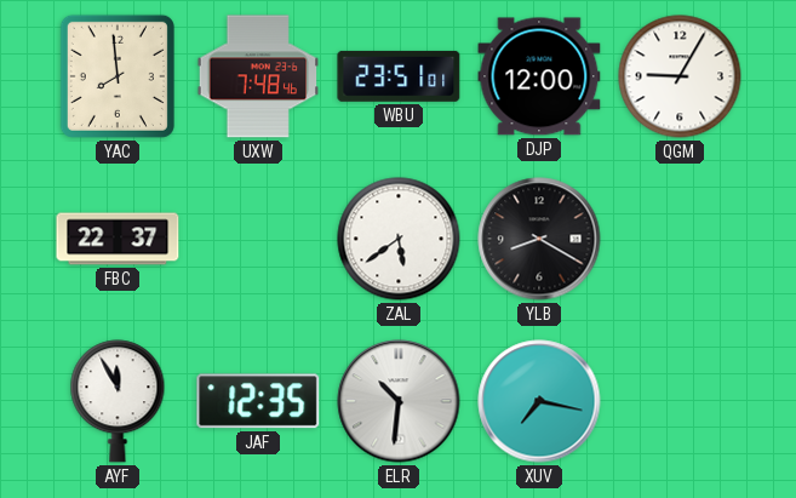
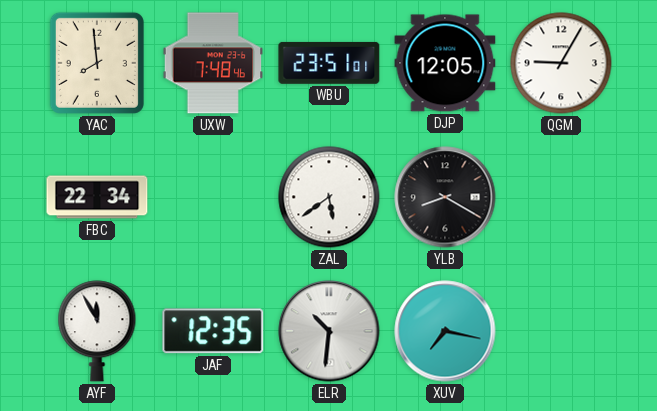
DJP: 12:00 -> 12:05
FBC: 22:37 -> 22:34
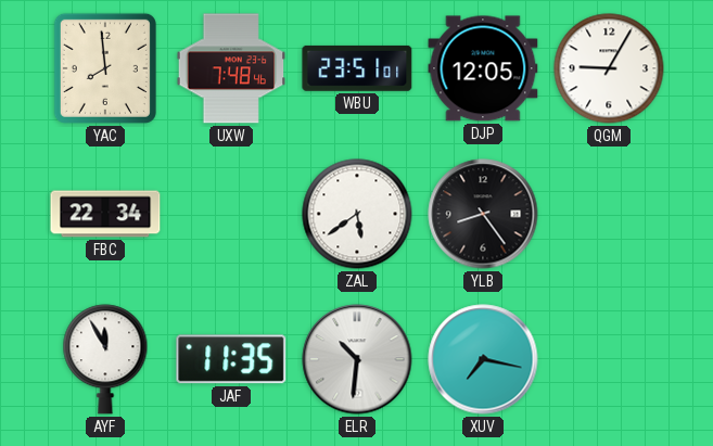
YLB: 8:20 -> 8:24
JAF: 12:35 -> 11:35
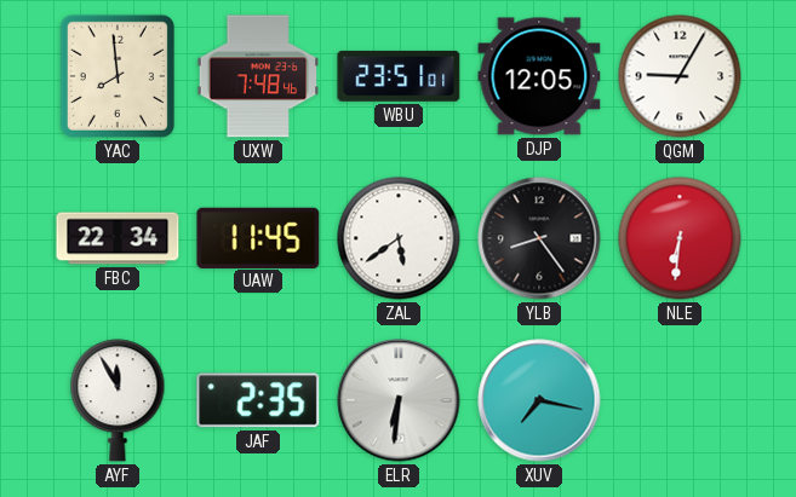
UAW: none -> 11:45
NLE: none -> 6:31
JAF: 11:35 -> 2:35
ELR: 10:31 -> 6:31
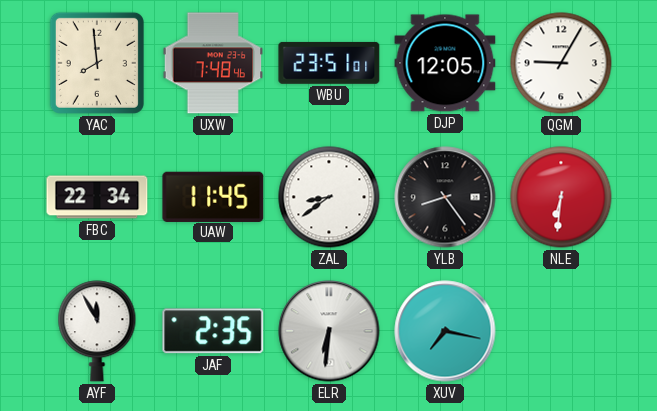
ZAL: 5:39 -> 8:39
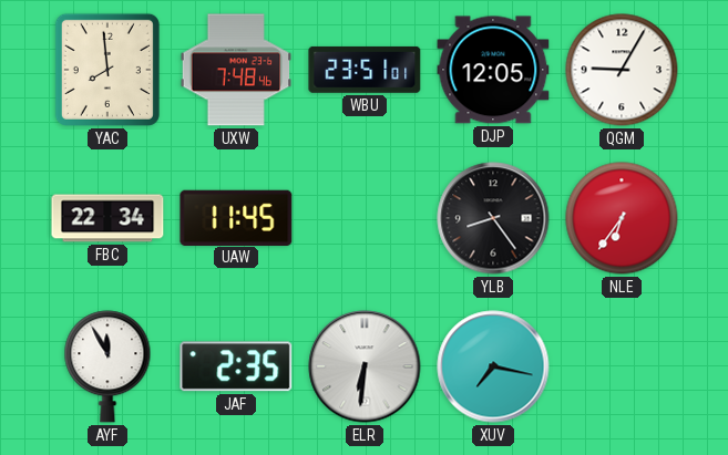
ZAL: 8:39 -> none
NLE: 6:31 -> 6:36
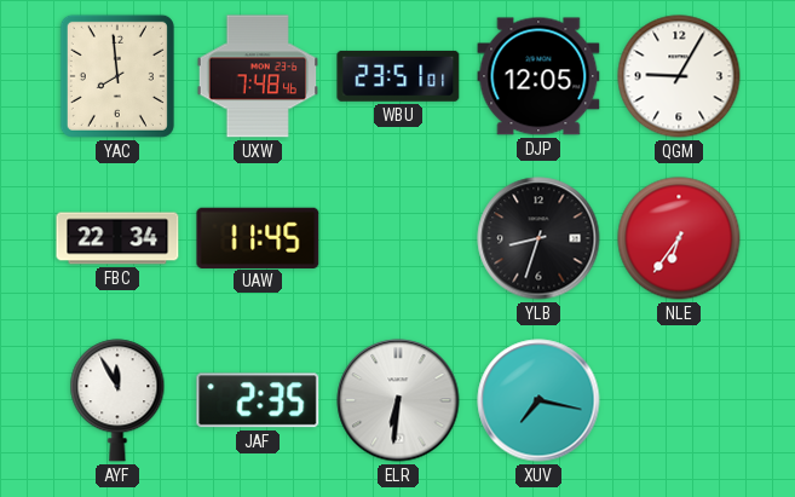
YLB: 8:24 -> 8:33
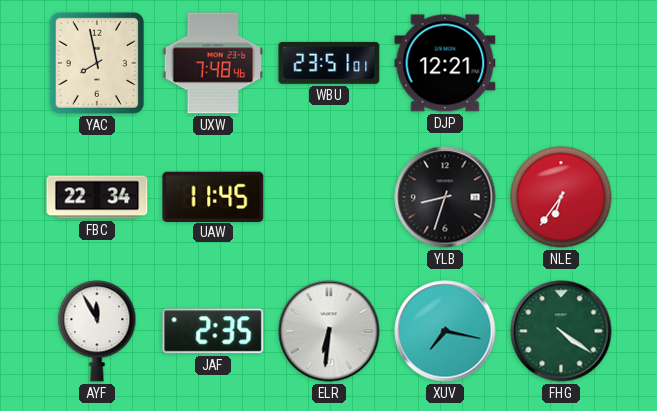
YAC: 7:59 -> 7:58
DJP: 12:05 -> 12:21
QGM: 9:05 -> none
FHG: none -> 4:21
